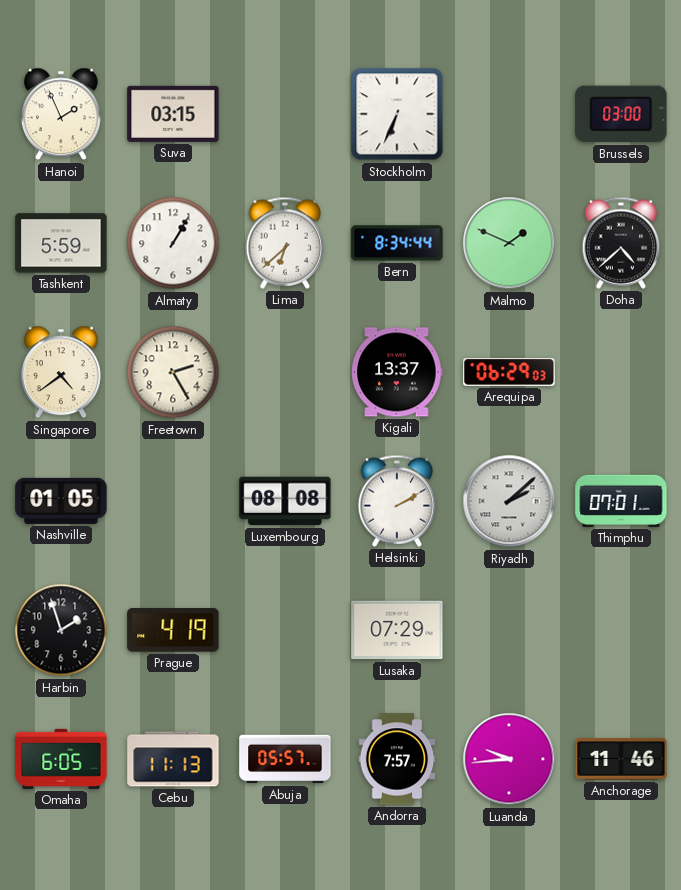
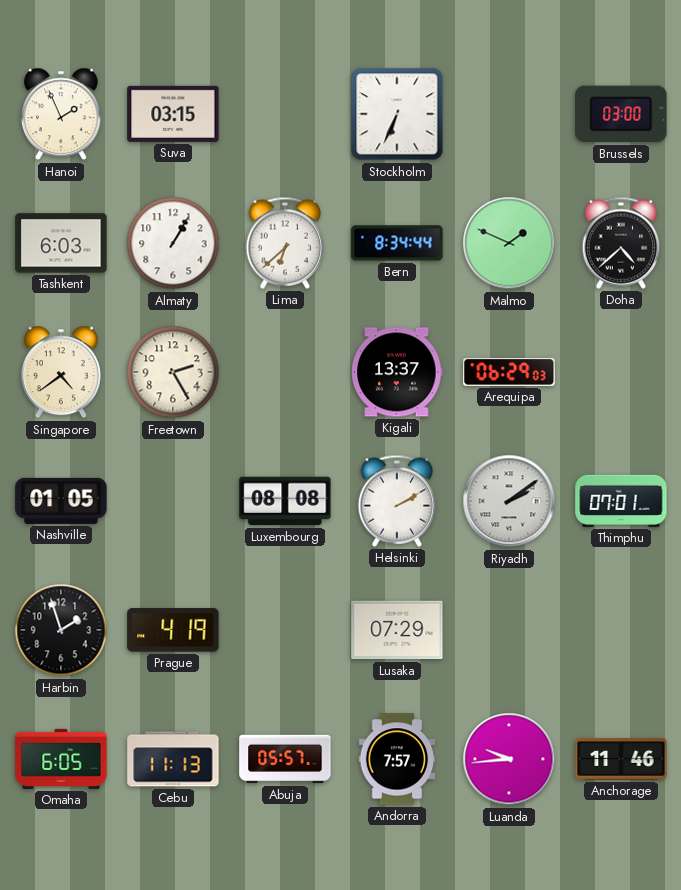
Tashkent: 5:59 -> 6:03
Riyadh: 2:08 -> 2:09
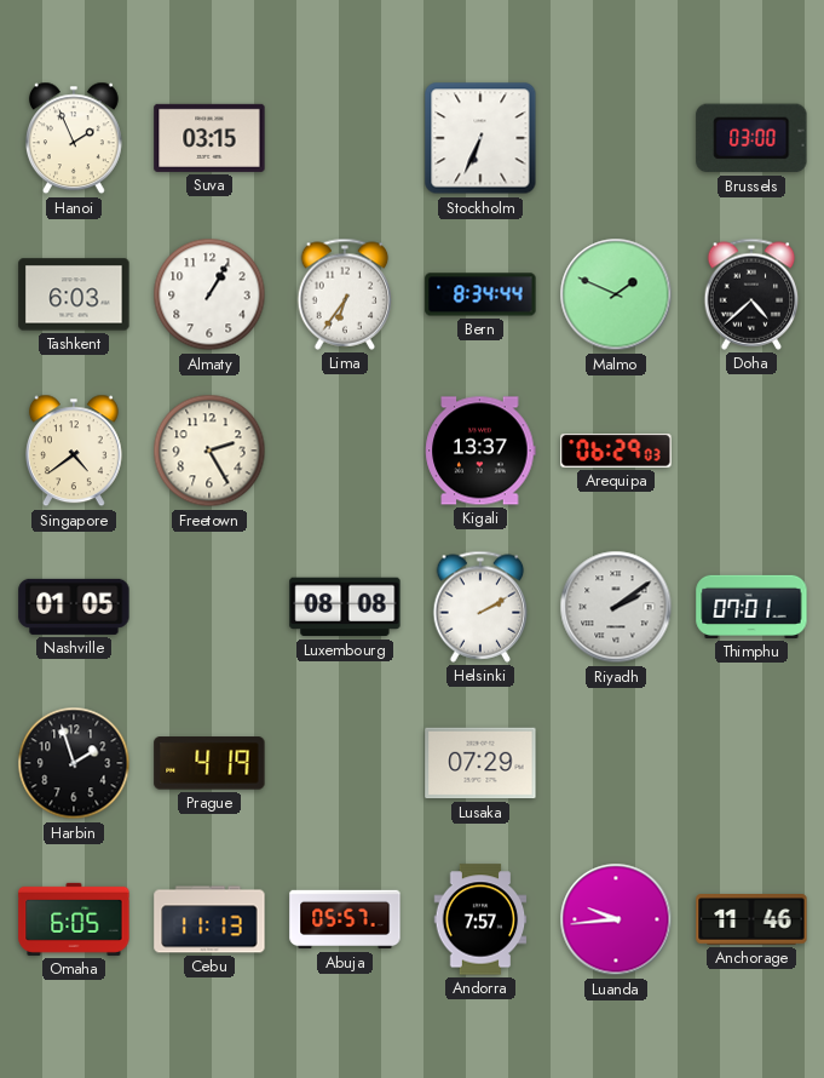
Lima: 6:38 -> 6:36
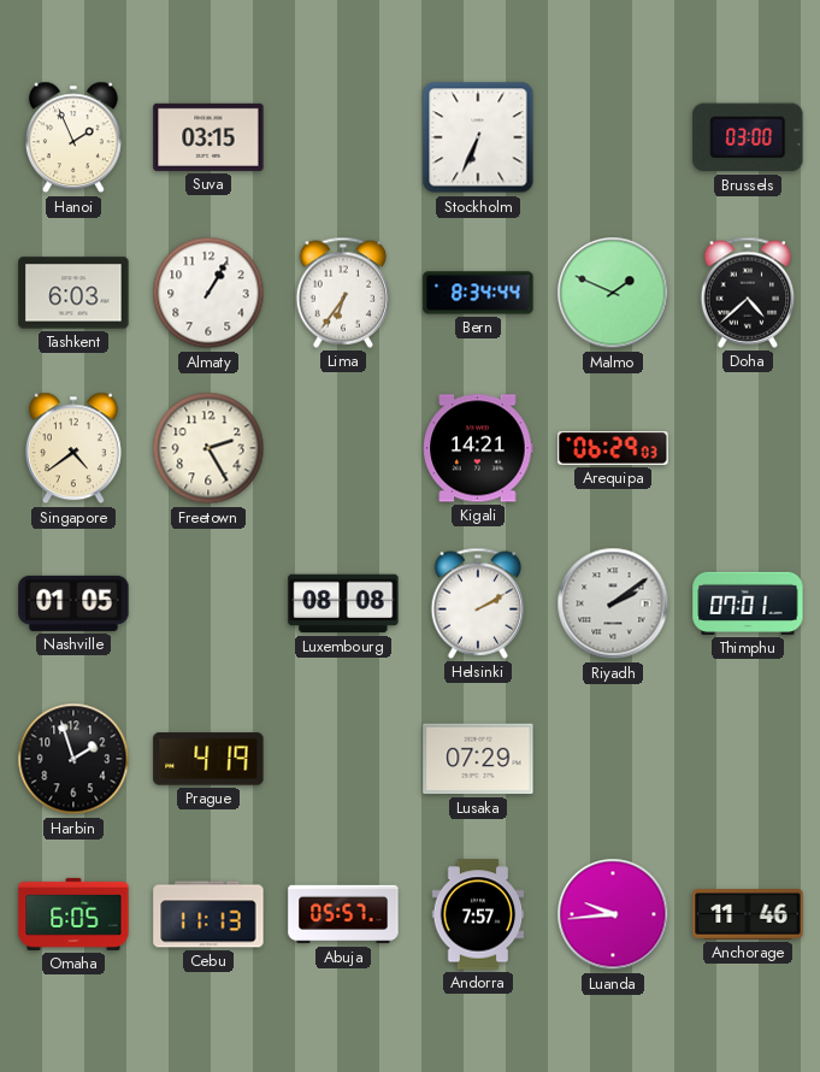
Kigali: 13:37 -> 14:21
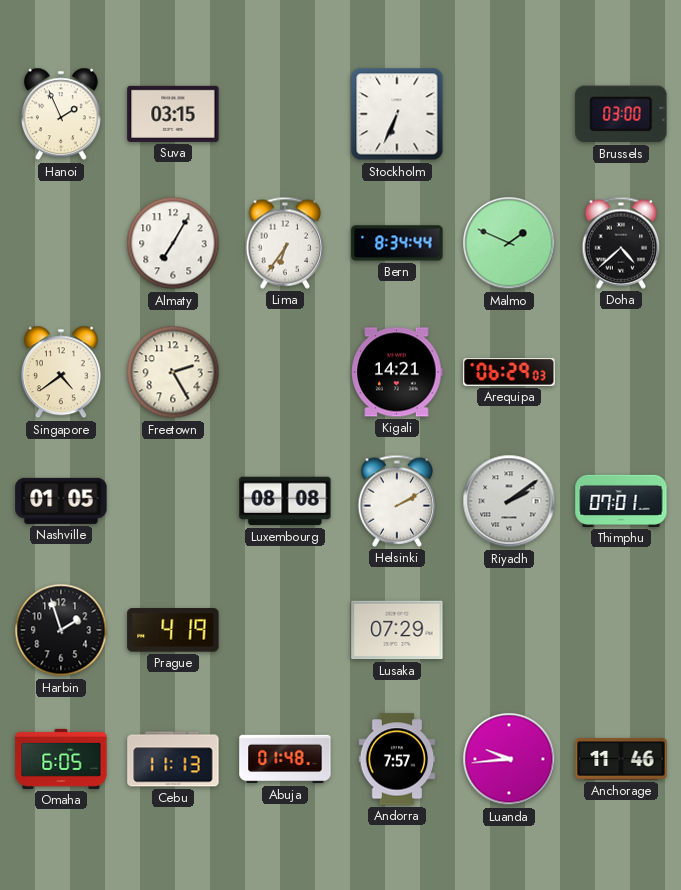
Tashkent: 6:03 -> none
Almaty: 1:05 -> 7:05
Abuja: 05:57 -> 01:48
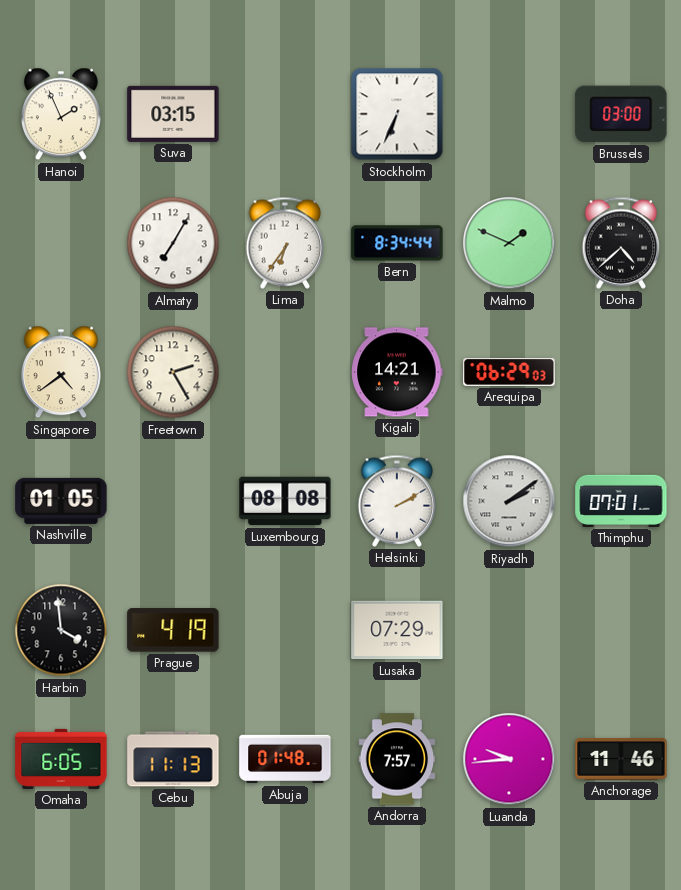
Harbin: 1:57 -> 3:59
